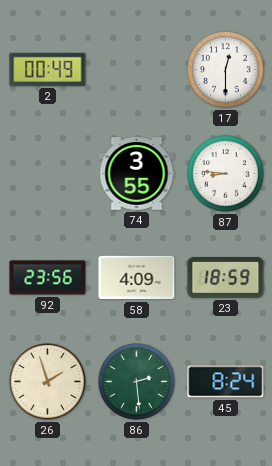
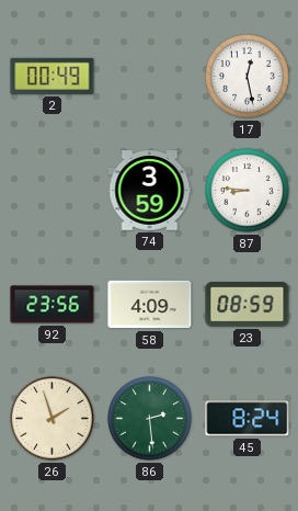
17: 12:30 -> 12:28
74: 3:55 -> 3:59
23: 18:59 -> 08:59
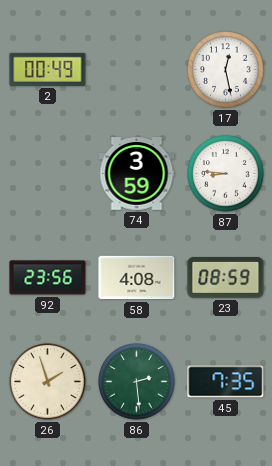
58: 4:09 -> 4:08
45: 8:24 -> 7:35
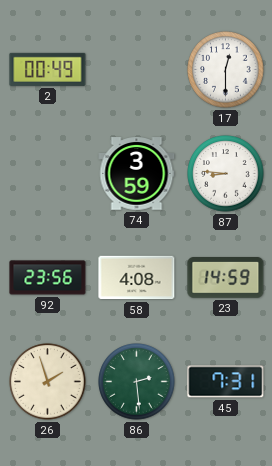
17: 12:28 -> 12:30
23: 08:59 -> 14:59
45: 7:35 -> 7:31
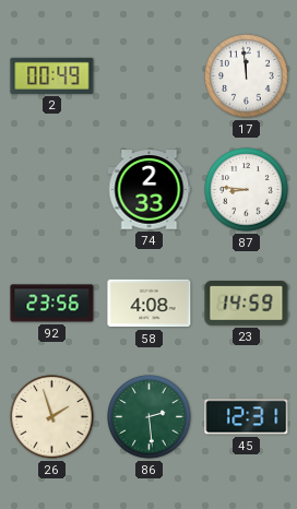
17: 12:30 -> 11:59
74: 3:59 -> 2:33
45: 7:31 -> 12:31
